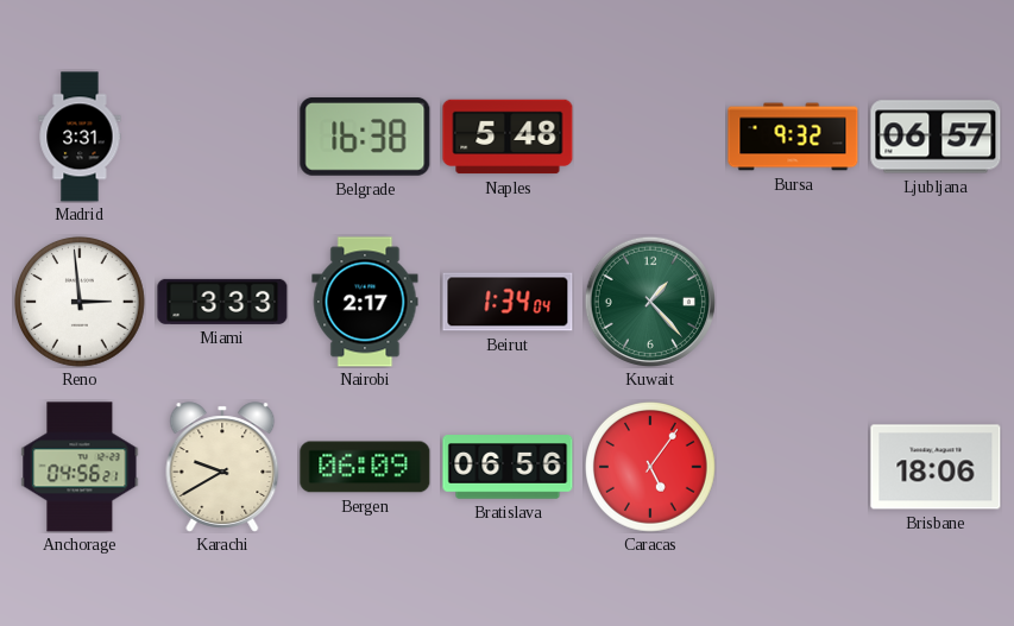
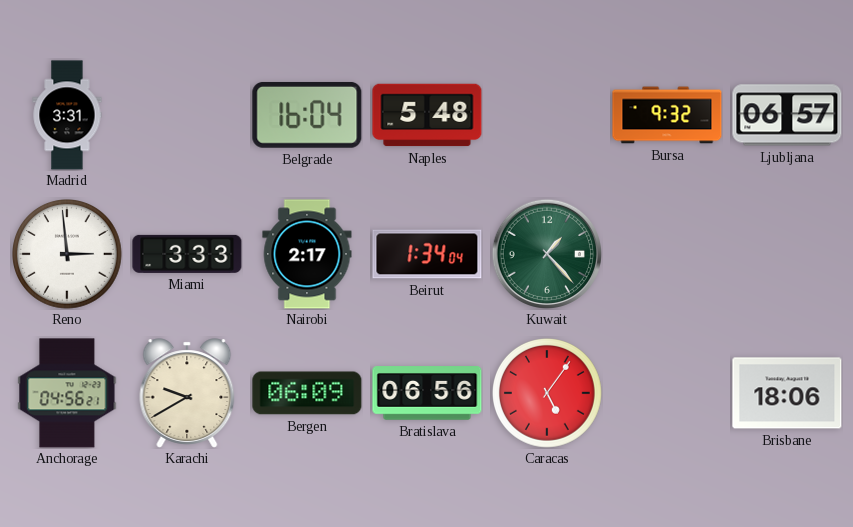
Belgrade: 16:38 -> 16:04
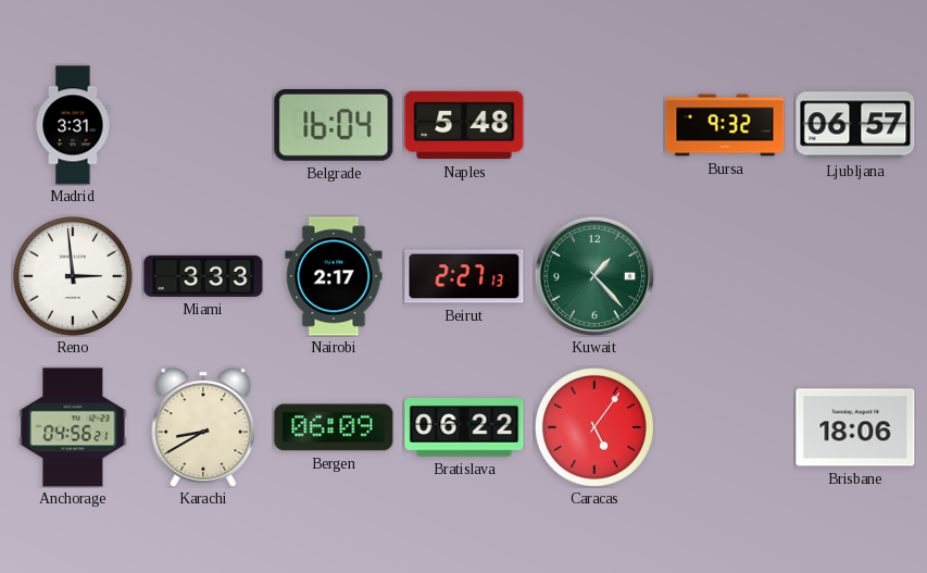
Beirut: 1:34 -> 2:27
Karachi: 9:40 -> 8:40
Bratislava: 06:56 -> 06:22
